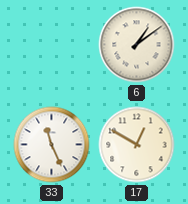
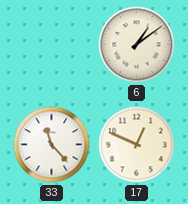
33: 11:26 -> 11:23
17: 12:50 -> 12:49
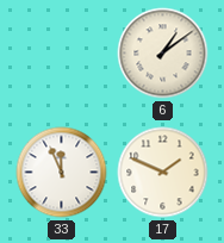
33: 11:23 -> 11:56
17: 12:49 -> 1:49
